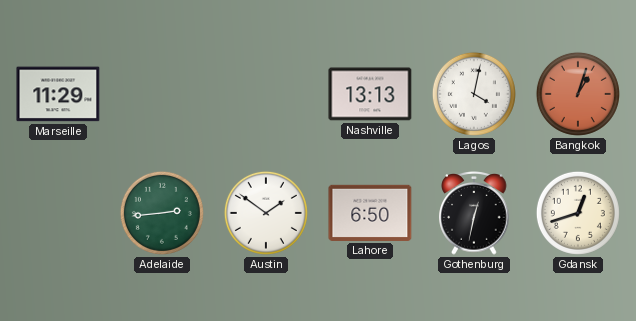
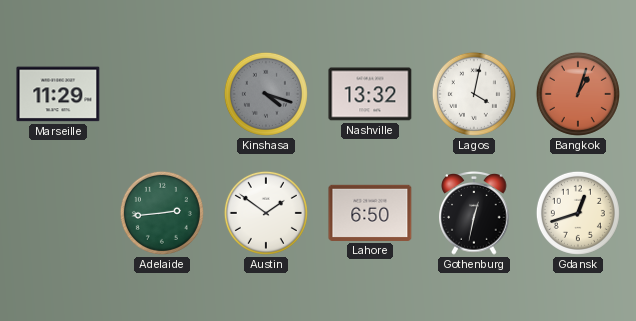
Kinshasa: none -> 4:18
Nashville: 13:13 -> 13:32
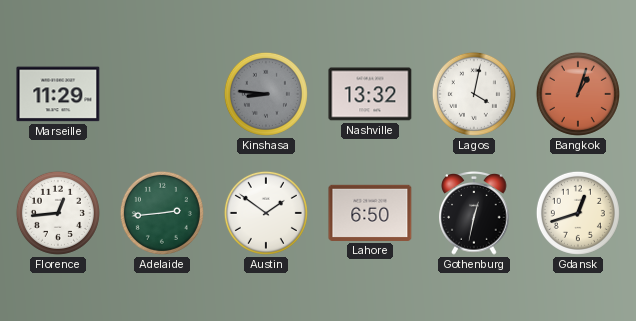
Kinshasa: 4:18 -> 8:46
Florence: none -> 12:44
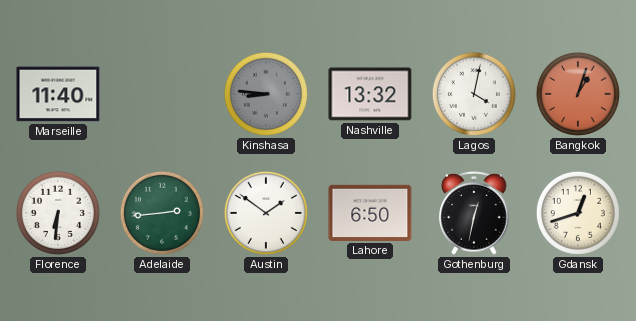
Marseille: 11:29 -> 11:40
Florence: 12:44 -> 6:31
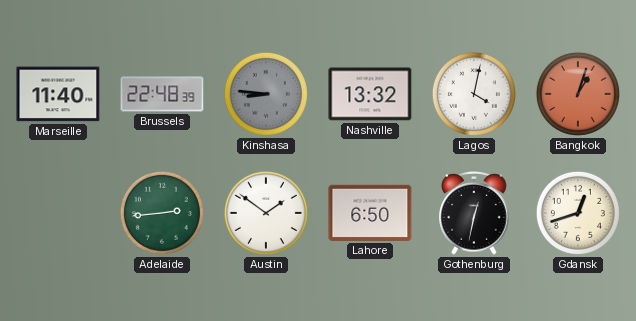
Brussels: none -> 22:48
Florence: 6:31 -> none
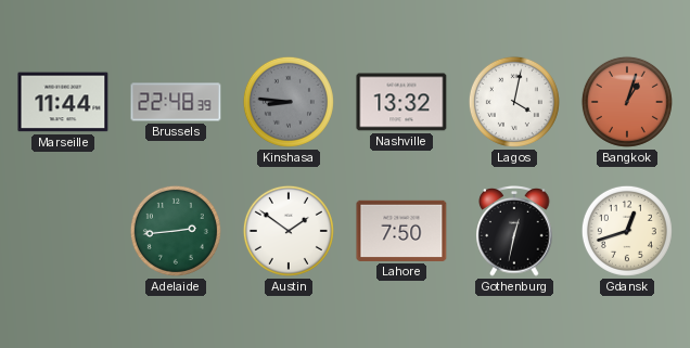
Marseille: 11:40 -> 11:44
Lahore: 6:50 -> 7:50
